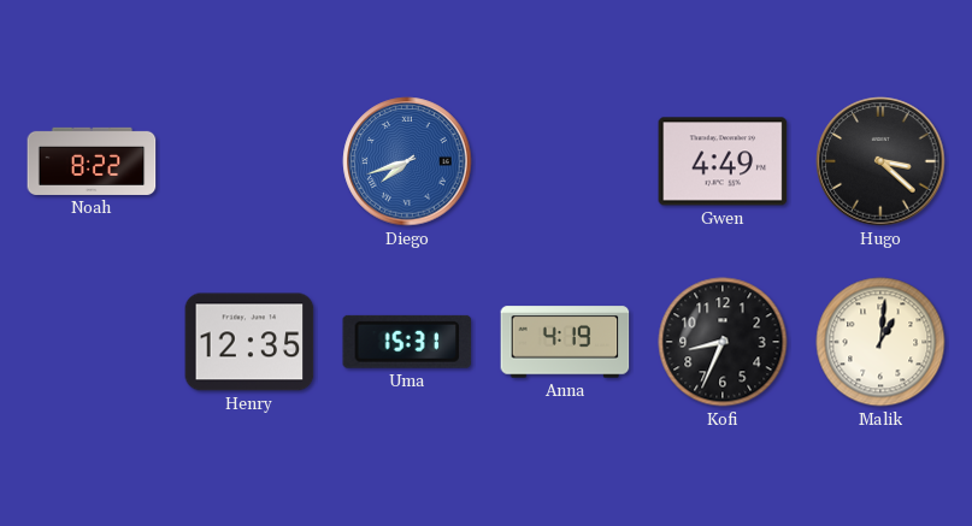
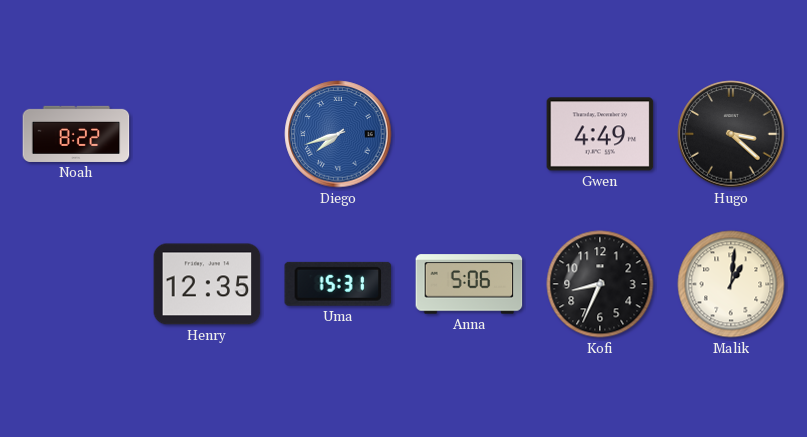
Anna: 4:19 -> 5:06
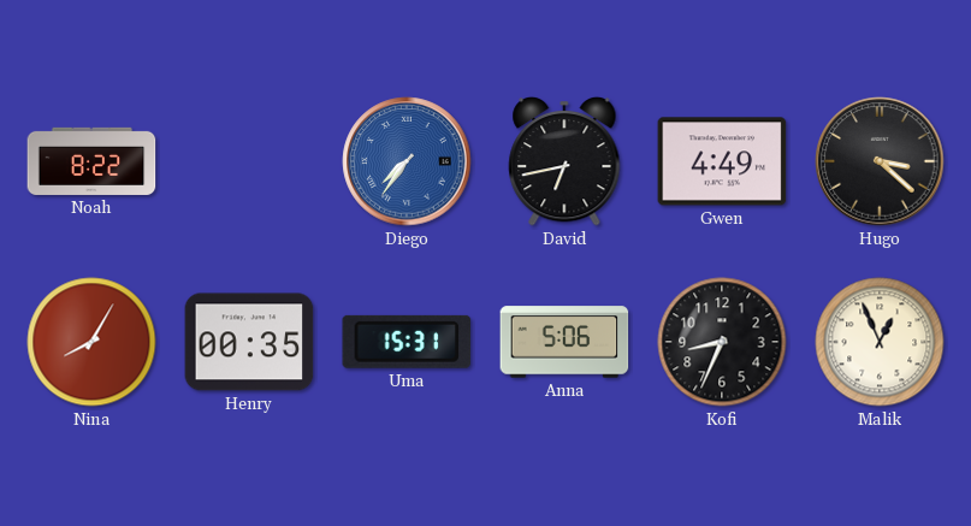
Diego: 7:42 -> 7:36
David: none -> 6:43
Nina: none -> 8:05
Henry: 12:35 -> 00:35
Malik: 1:01 -> 12:56
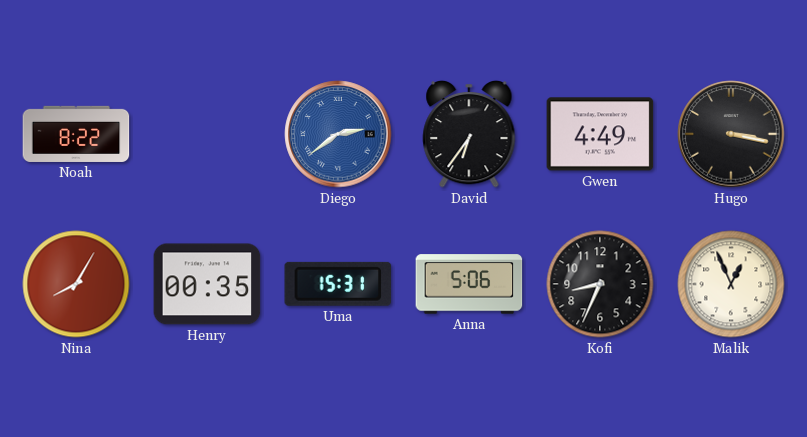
Diego: 7:36 -> 2:39
David: 6:43 -> 6:36
Hugo: 3:22 -> 3:17
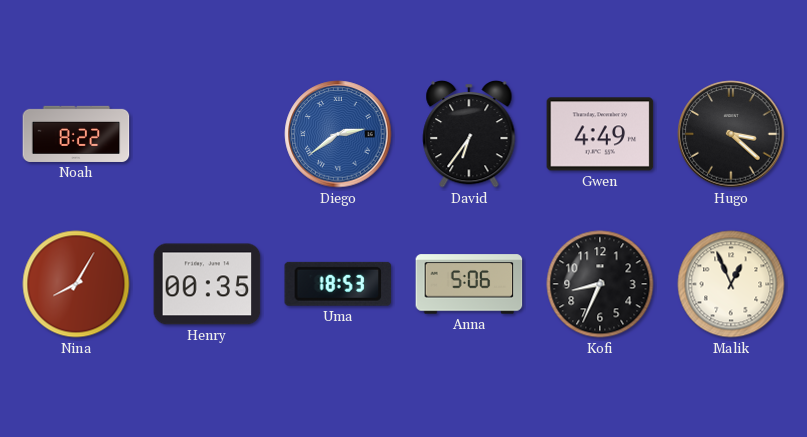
Hugo: 3:17 -> 3:22
Uma: 15:31 -> 18:53
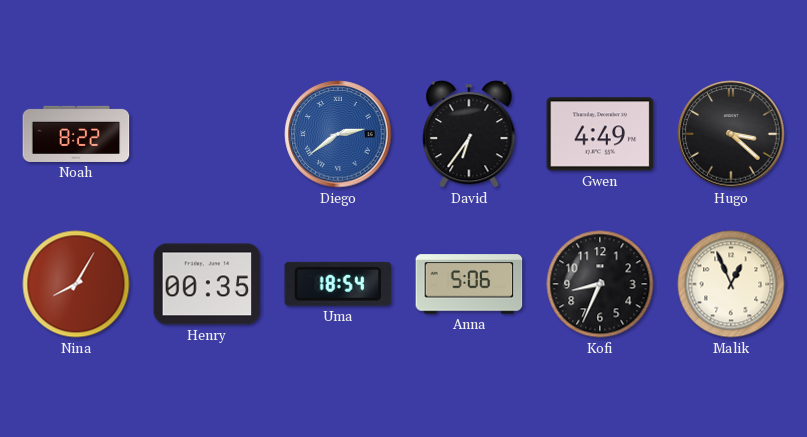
Uma: 18:53 -> 18:54
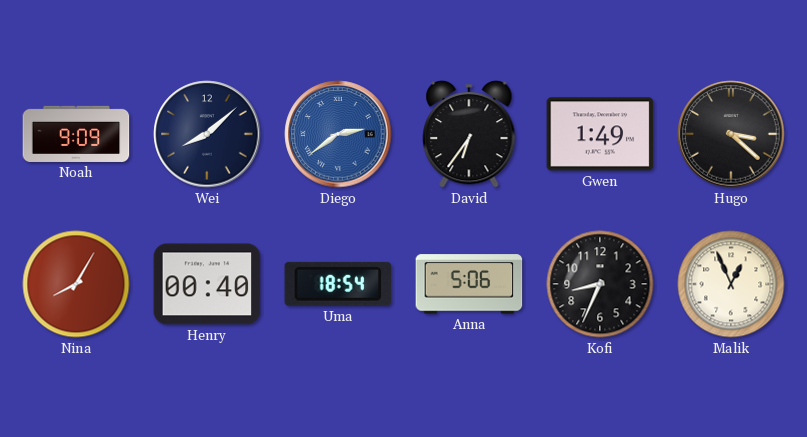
Noah: 8:22 -> 9:09
Wei: none -> 8:08
Gwen: 4:49 -> 1:49
Henry: 00:35 -> 00:40
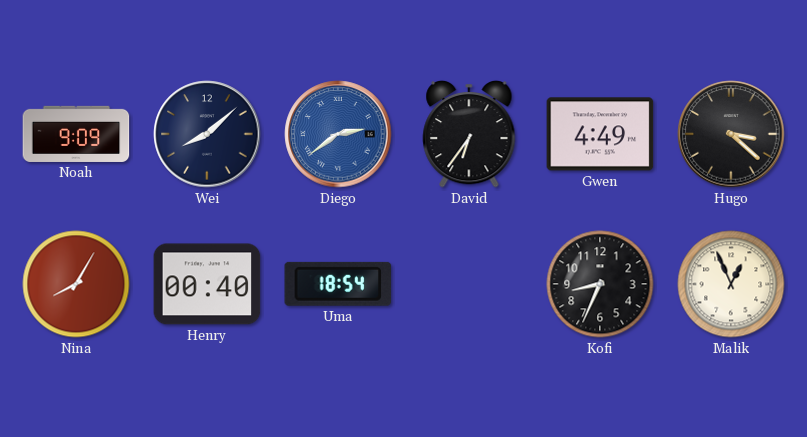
Gwen: 1:49 -> 4:49
Anna: 5:06 -> none
